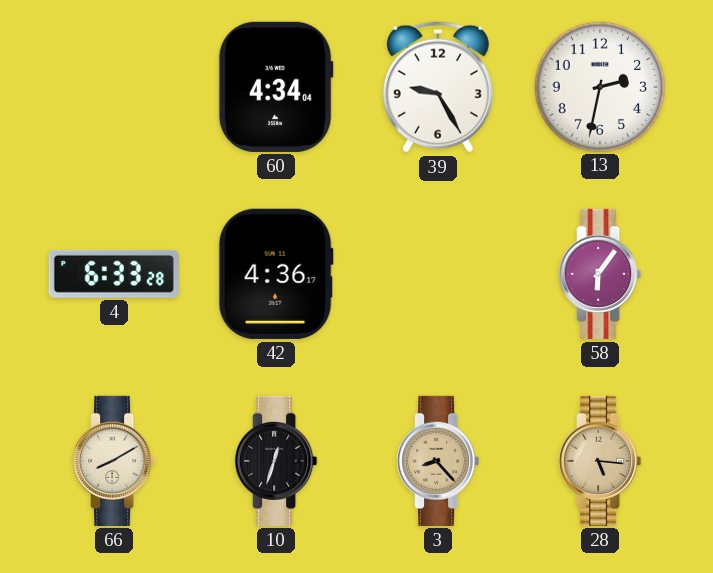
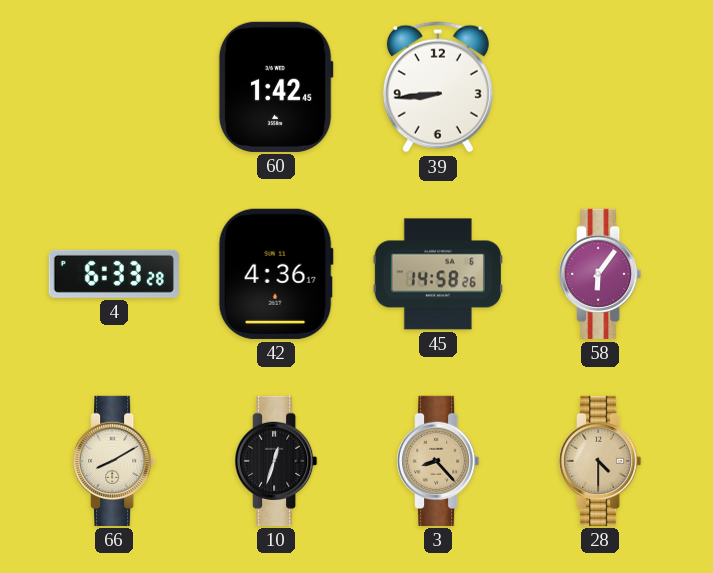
60: 4:34 -> 1:42
39: 9:25 -> 8:44
13: 2:32 -> none
45: none -> 14:58
28: 5:16 -> 4:30
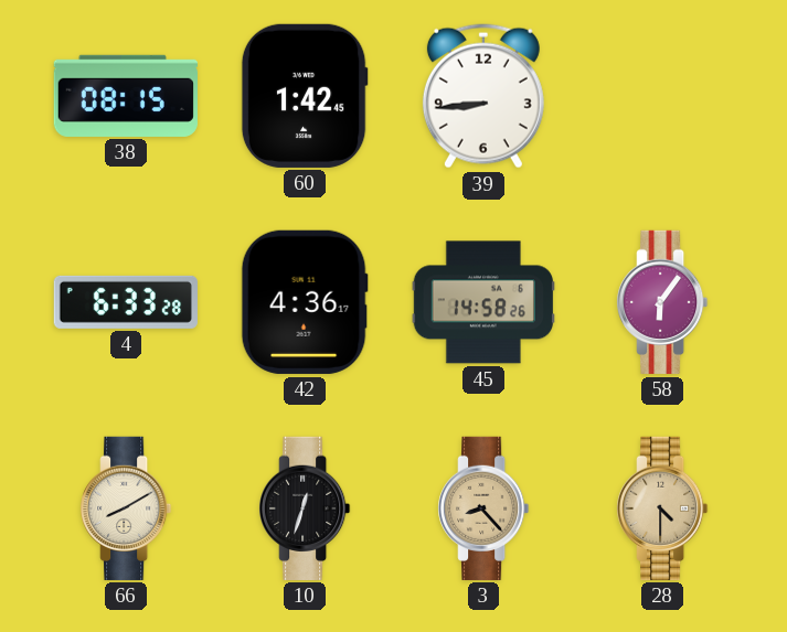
38: none -> 08:15
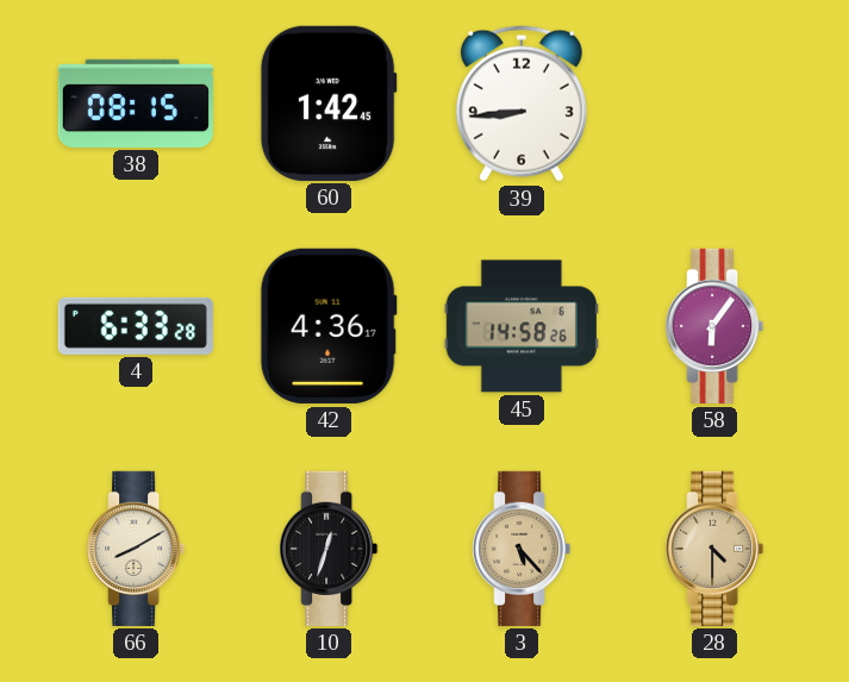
3: 8:23 -> 5:23
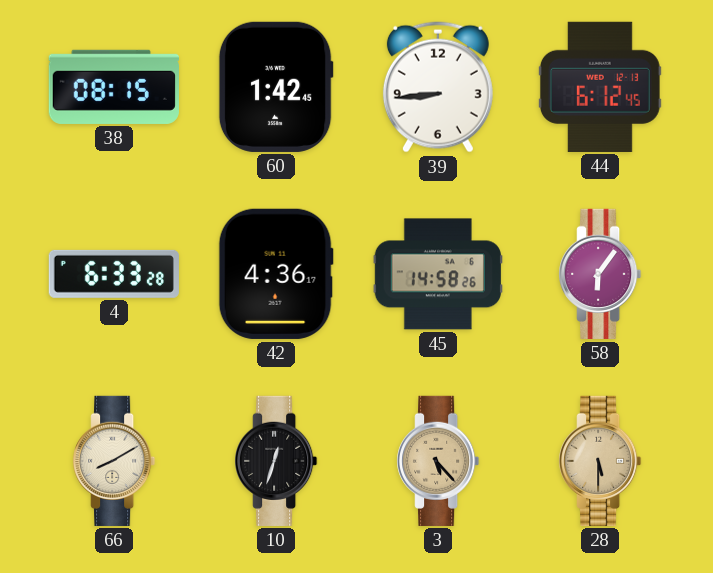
44: none -> 6:12
28: 4:30 -> 5:30
